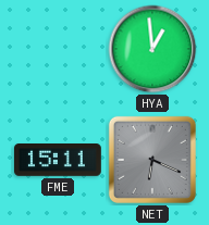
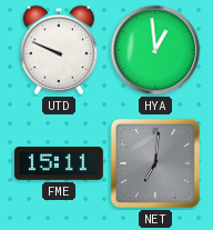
UTD: none -> 9:49
NET: 6:19 -> 7:01
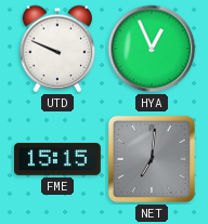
HYA: 12:59 -> 12:56
FME: 15:11 -> 15:15
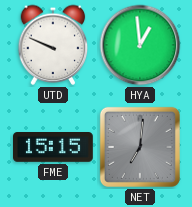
HYA: 12:56 -> 12:59
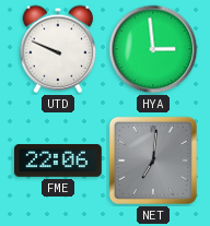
HYA: 12:59 -> 2:59
FME: 15:15 -> 22:06
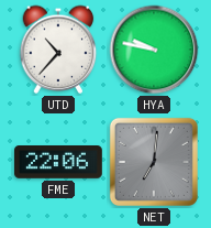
UTD: 9:49 -> 10:37
HYA: 2:59 -> 9:47
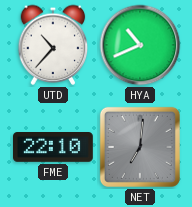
HYA: 9:47 -> 10:41
FME: 22:06 -> 22:10
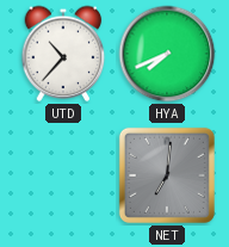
HYA: 10:41 -> 7:41
FME: 22:10 -> none
